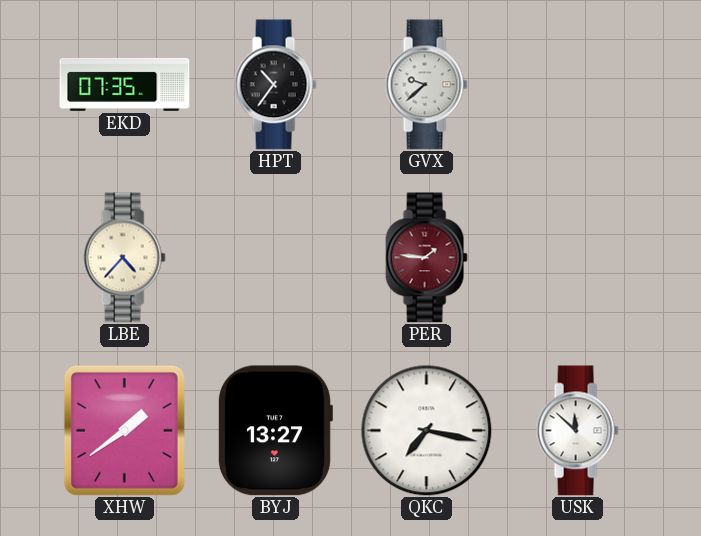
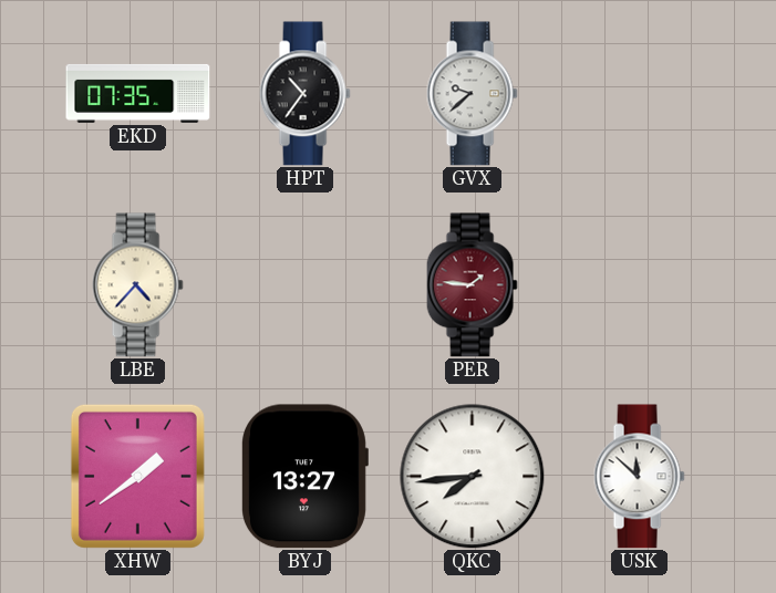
QKC: 7:17 -> 7:44
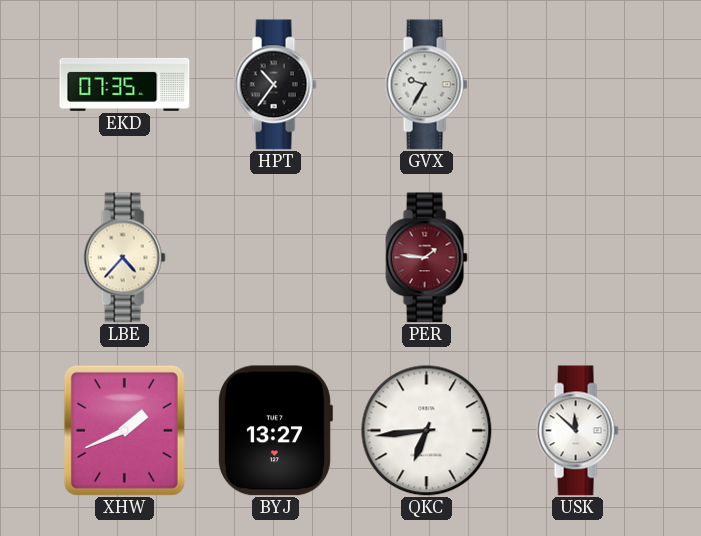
GVX: 9:38 -> 9:35
XHW: 1:39 -> 1:41
QKC: 7:44 -> 6:44
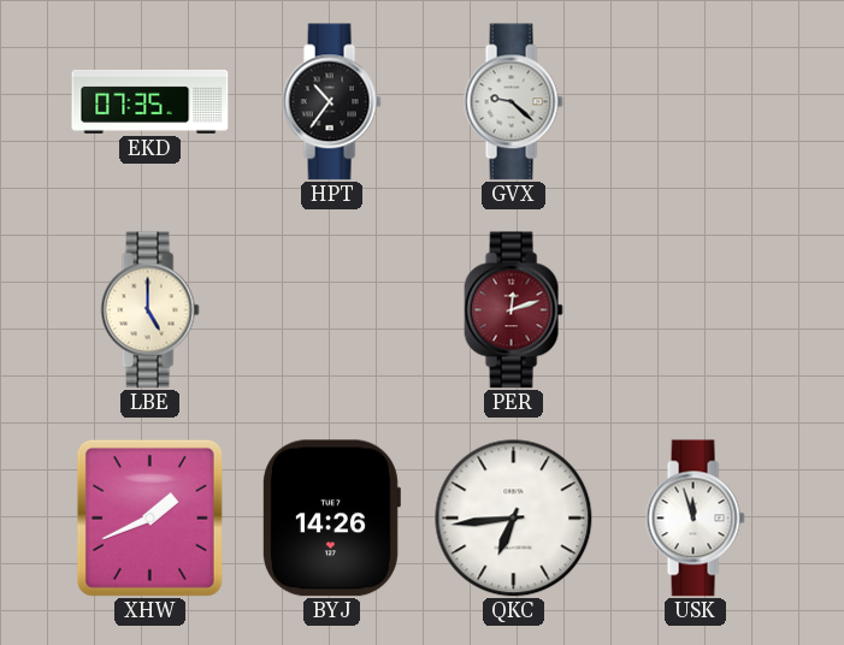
GVX: 9:35 -> 9:22
LBE: 4:37 -> 5:00
PER: 1:46 -> 12:12
BYJ: 13:27 -> 14:26
USK: 11:52 -> 11:57
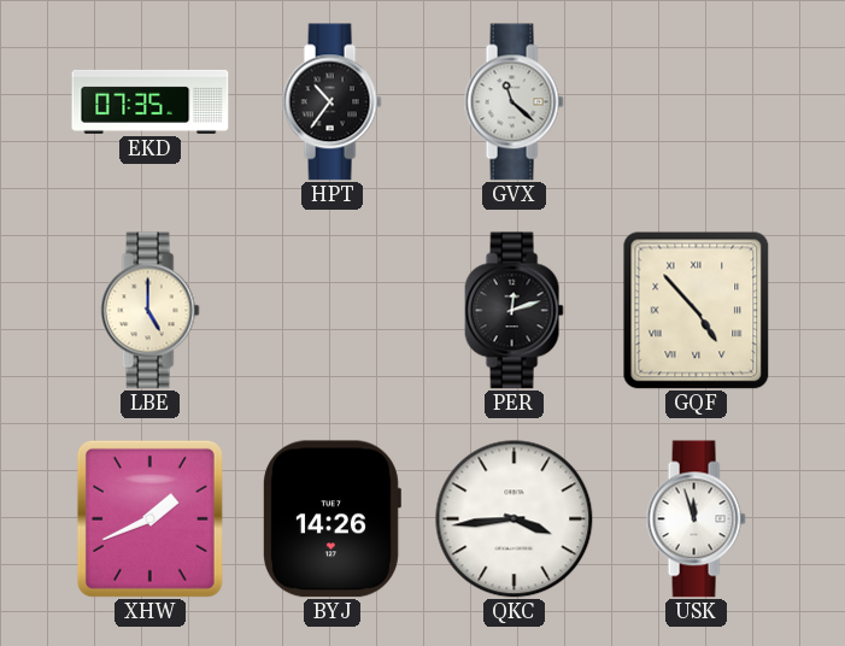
GVX: 9:22 -> 11:22
PER dial: burgundy -> black
GQF: none -> 4:53
QKC: 6:44 -> 3:44
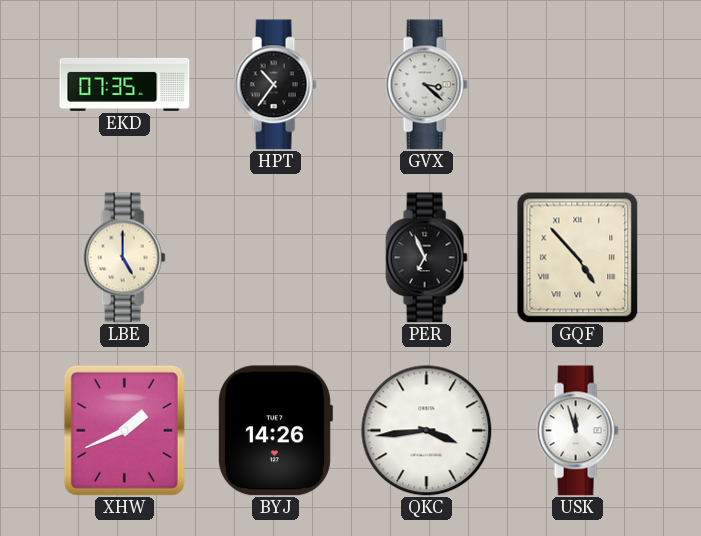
GVX: 11:22 -> 3:22
PER: 12:12 -> 6:56
